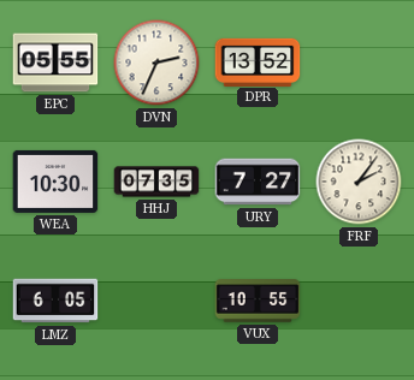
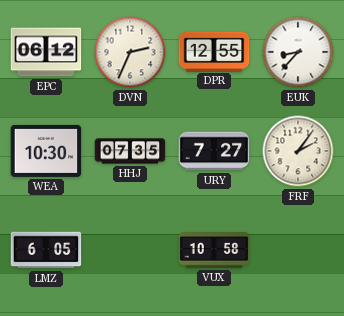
EPC: 05:55 -> 06:12
DPR: 13:52 -> 12:55
EUK: none -> 8:37
VUX: 10:55 -> 10:58
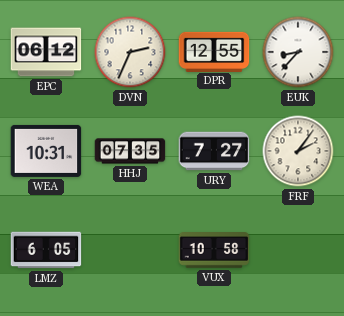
WEA: 10:30 -> 10:31
